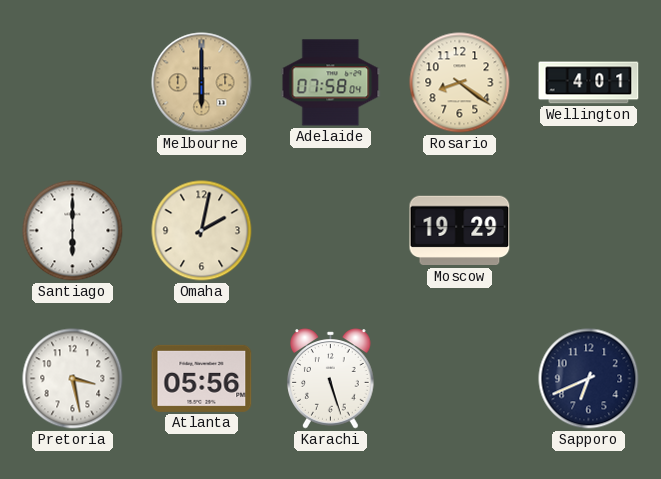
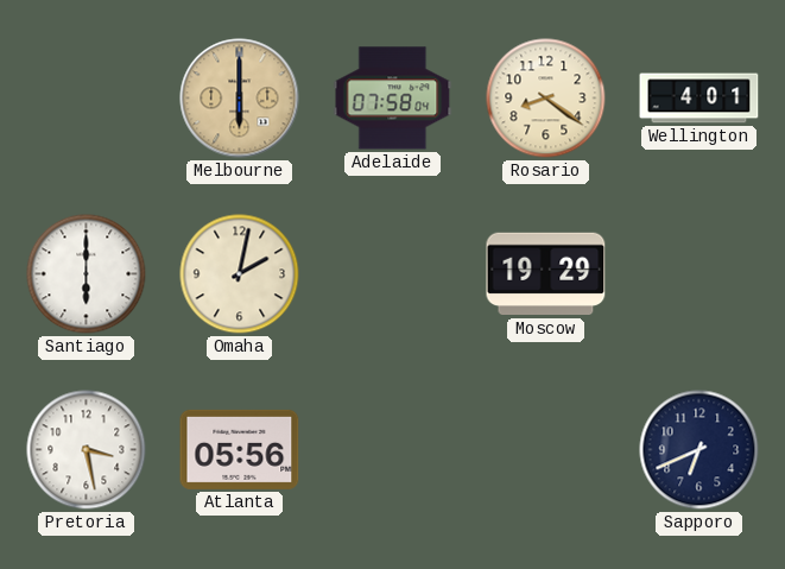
Karachi: 5:27 -> none
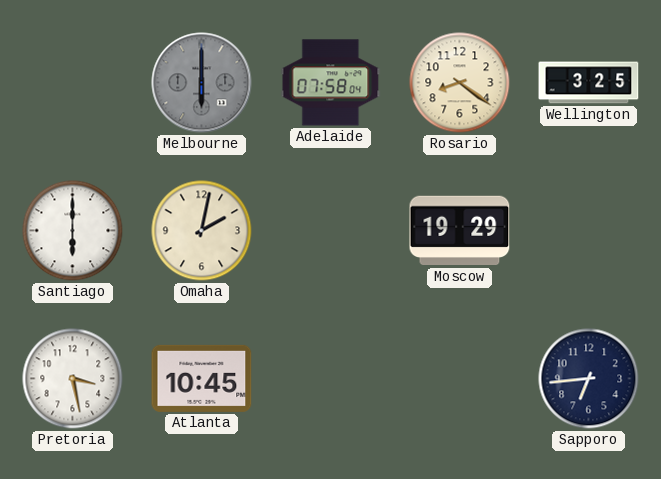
Melbourne dial: champagne -> grey
Wellington: 4:01 -> 3:25
Atlanta: 05:56 -> 10:45
Sapporo: 6:41 -> 6:44
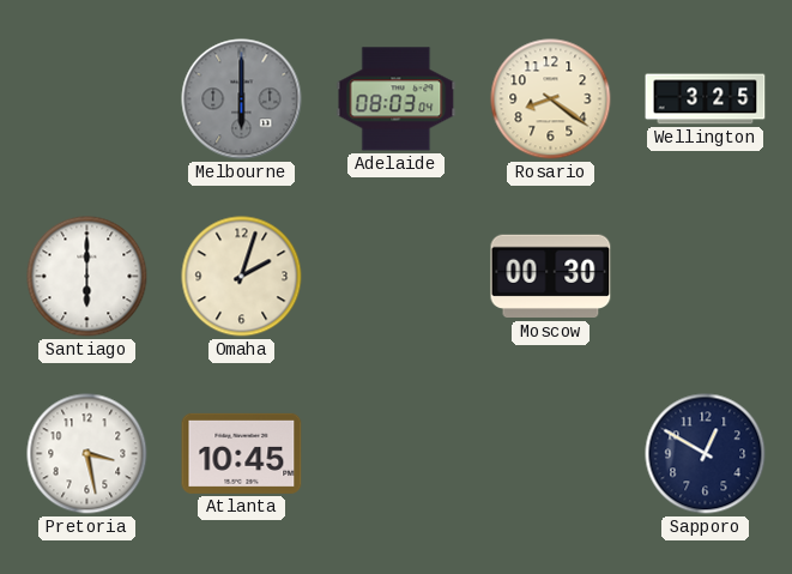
Adelaide: 07:58 -> 08:03
Omaha: 2:02 -> 2:03
Moscow: 19:29 -> 00:30
Sapporo: 6:44 -> 12:50
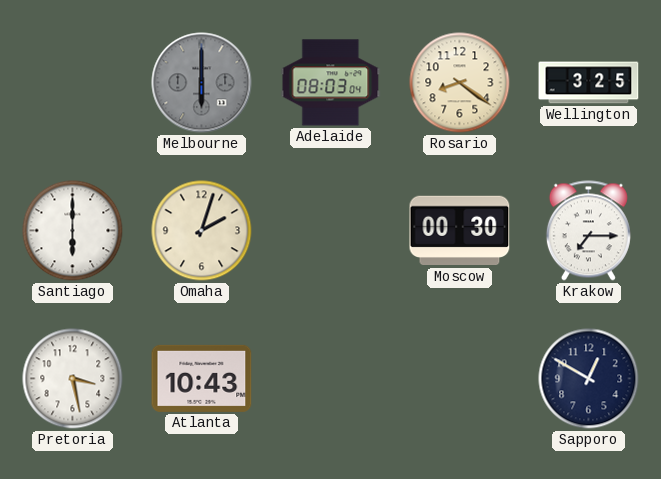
Krakow: none -> 7:15
Atlanta: 10:45 -> 10:43
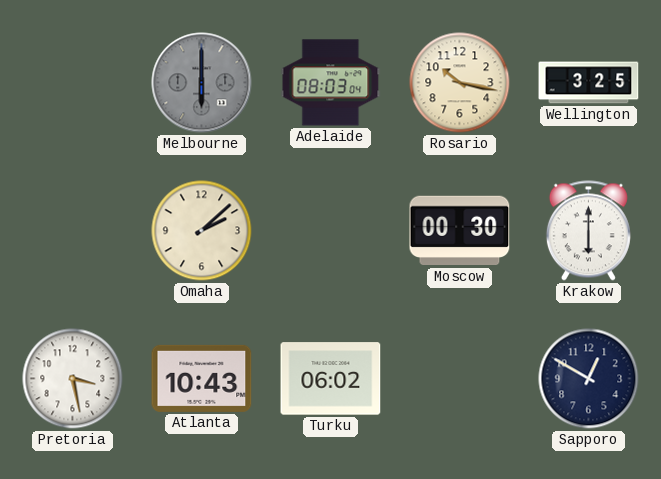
Rosario: 8:21 -> 10:17
Santiago: 6:00 -> none
Omaha: 2:03 -> 2:08
Krakow: 7:15 -> 6:00
Turku: none -> 06:02
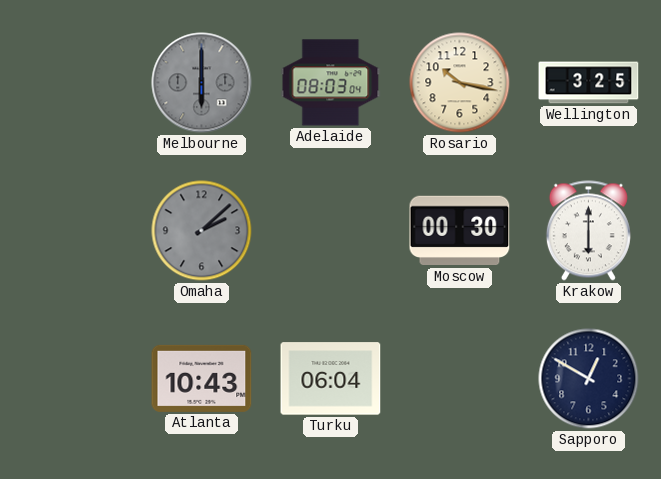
Omaha dial: cream -> grey
Pretoria: 3:28 -> none
Turku: 06:02 -> 06:04
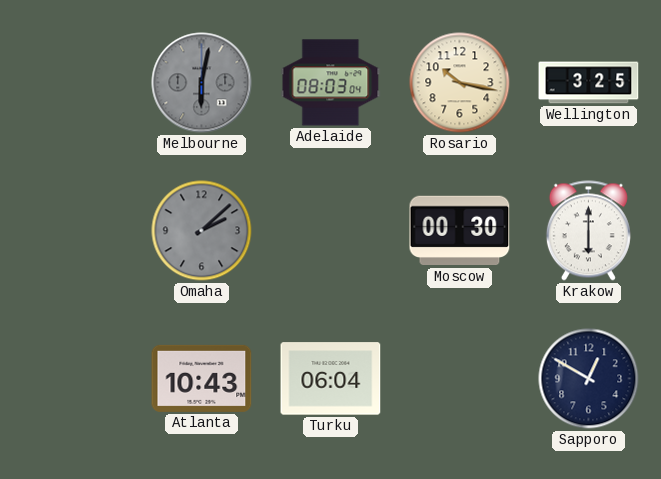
Melbourne: 6:00 -> 6:02
